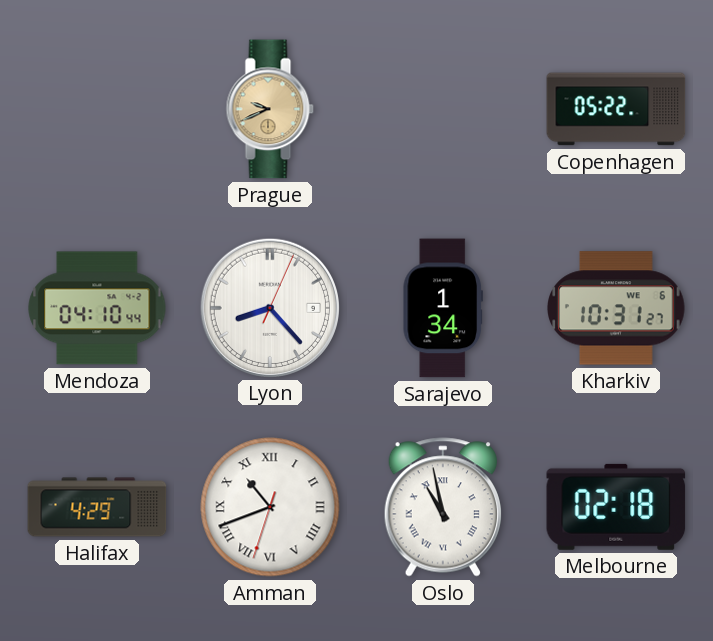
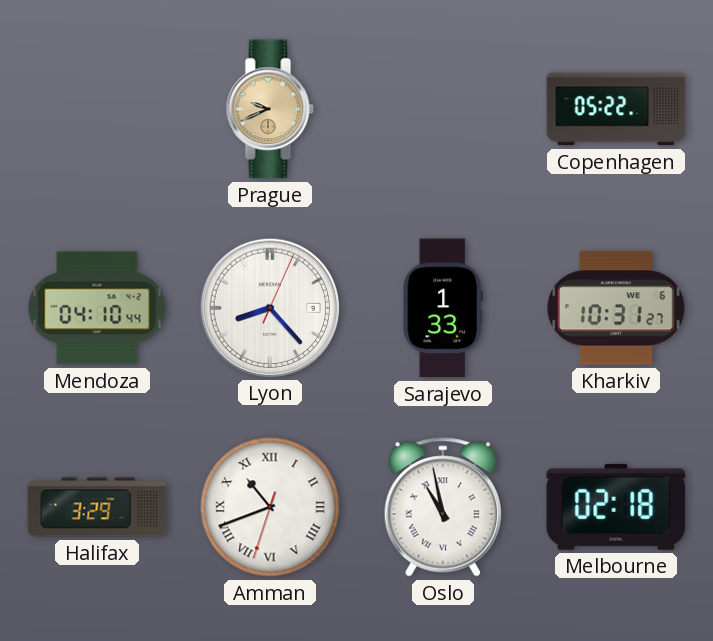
Sarajevo: 1:34 -> 1:33
Halifax: 4:29 -> 3:29
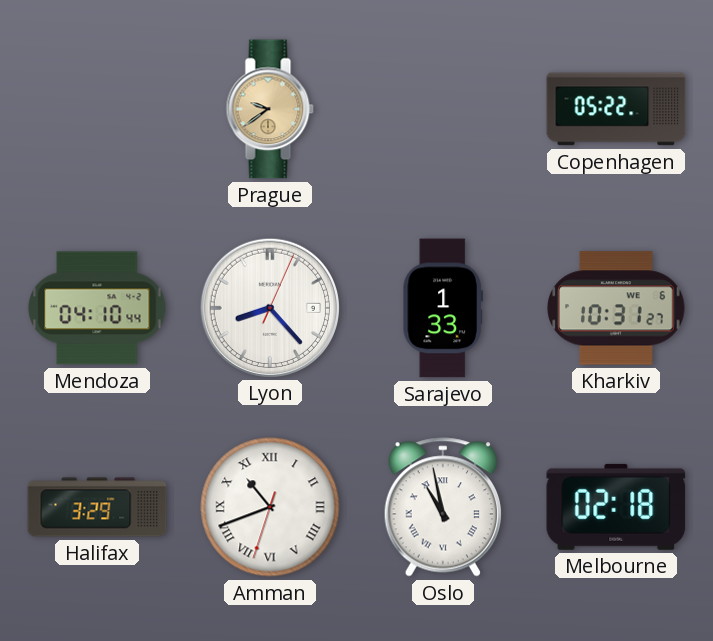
Prague: 9:41 -> 9:39
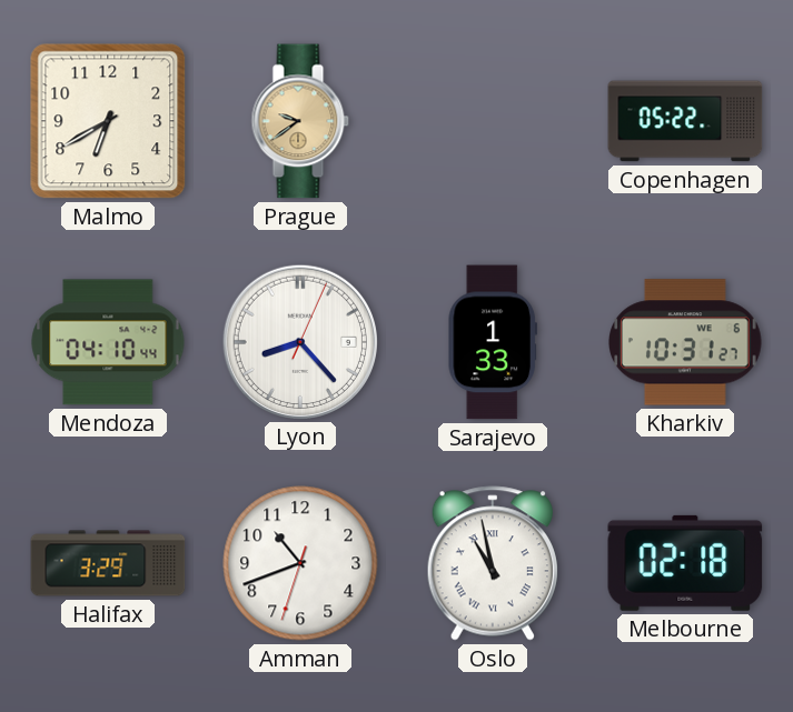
Malmo: none -> 6:40
Amman numerals: Roman -> Arabic
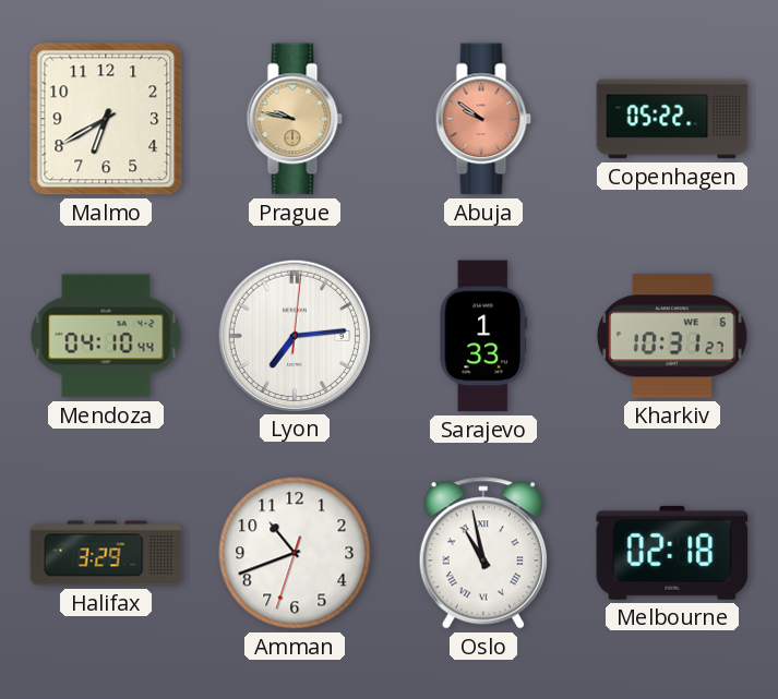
Prague: 9:39 -> 9:47
Abuja: none -> 9:51
Lyon: 8:23 -> 7:14
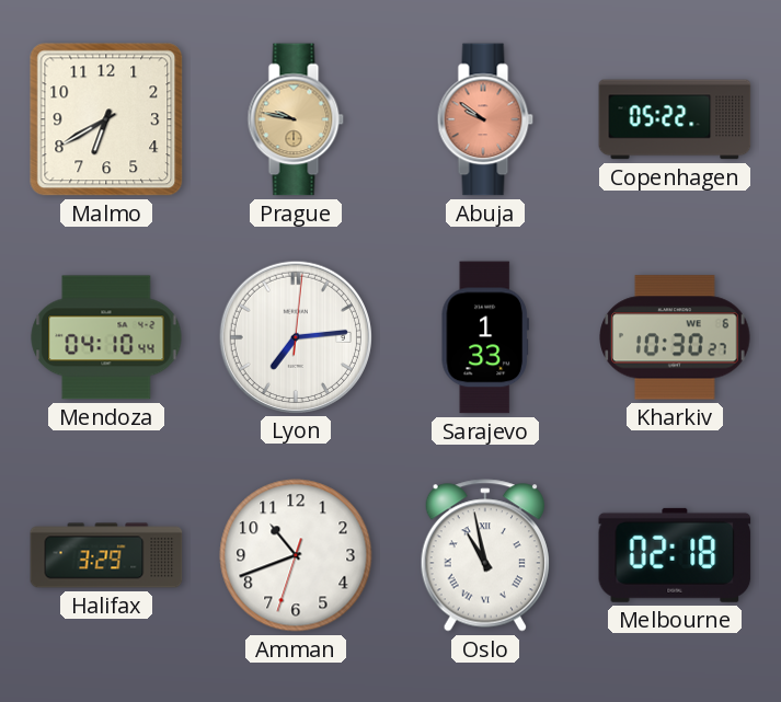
Kharkiv: 10:31 -> 10:30
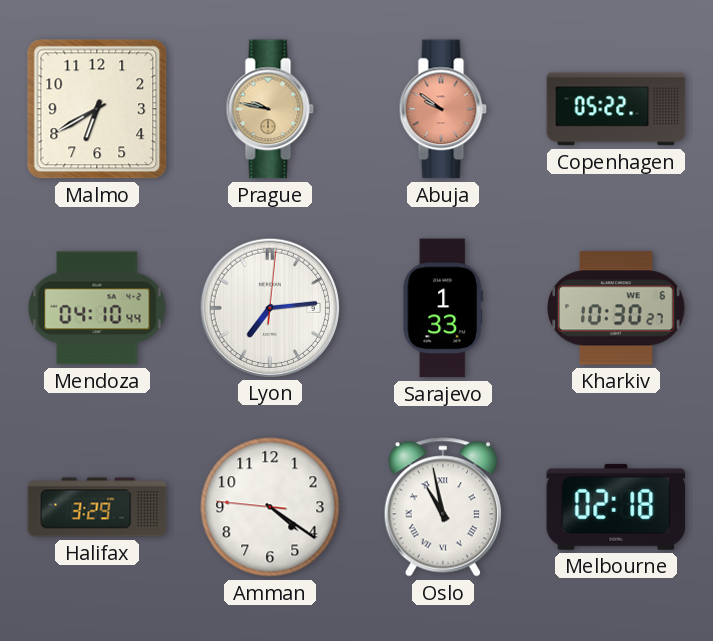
Amman: 10:41 -> 4:20
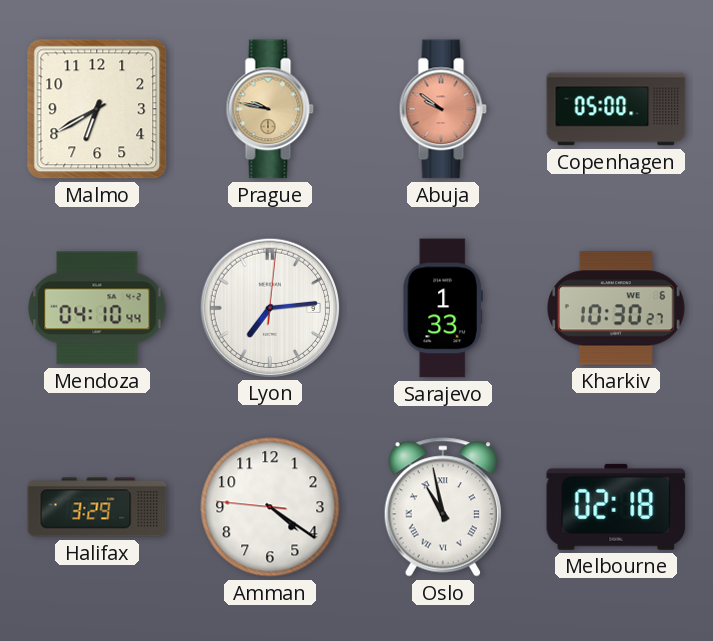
Copenhagen: 05:22 -> 05:00
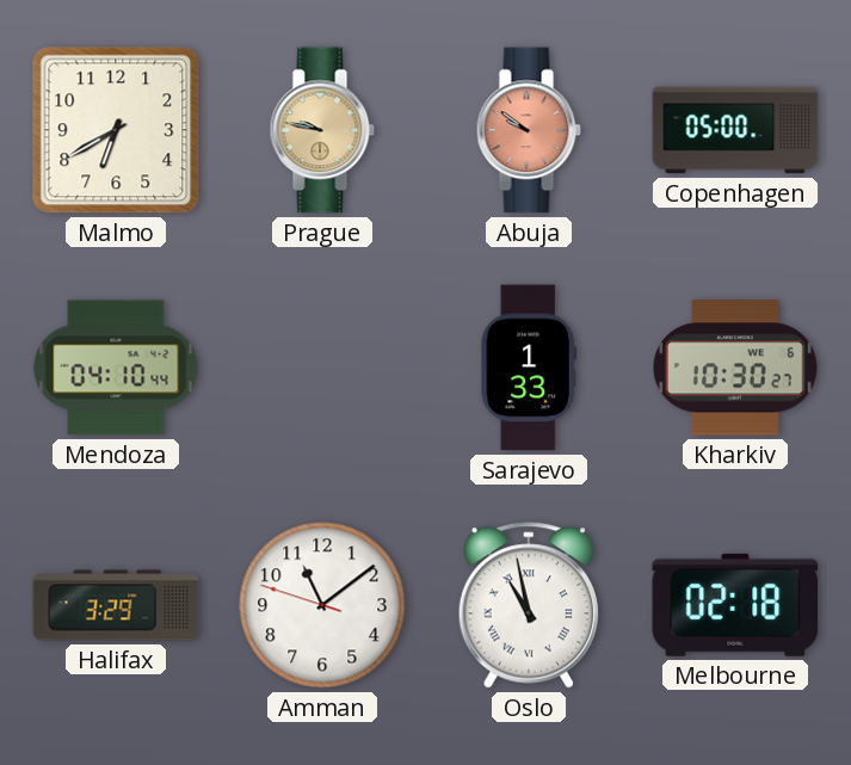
Lyon: 7:14 -> none
Amman: 4:20 -> 11:08
